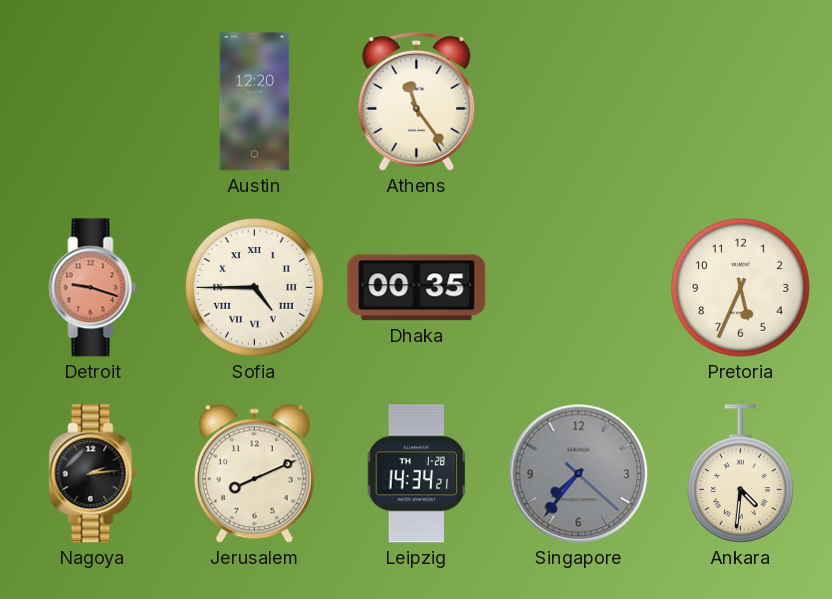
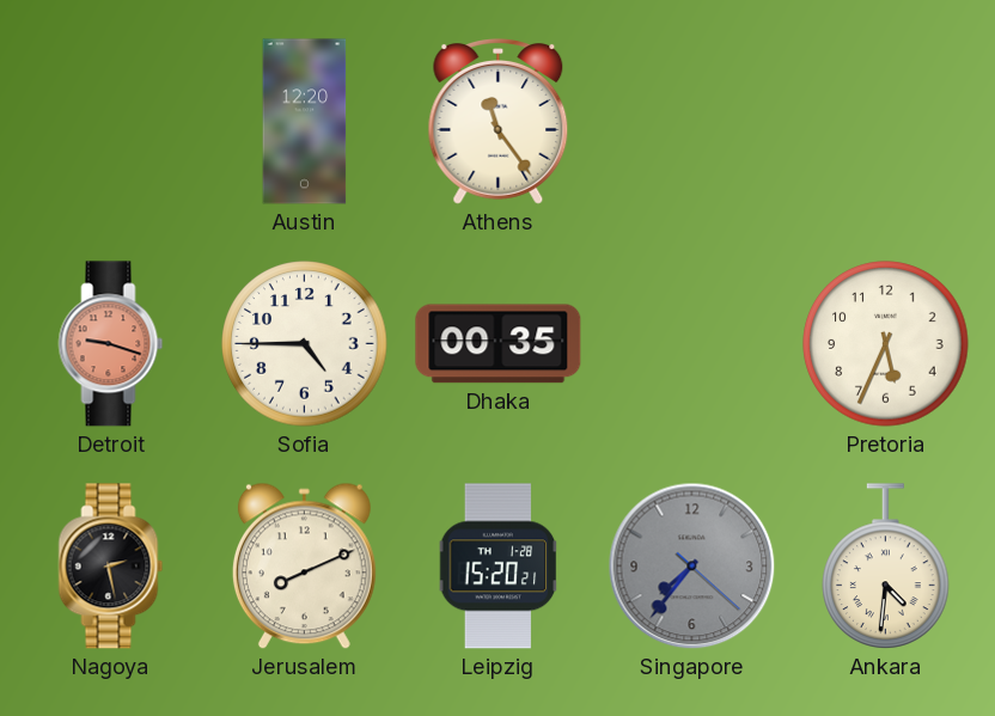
Sofia numerals: Roman -> Arabic
Nagoya: 2:14 -> 2:28
Leipzig: 14:34 -> 15:20
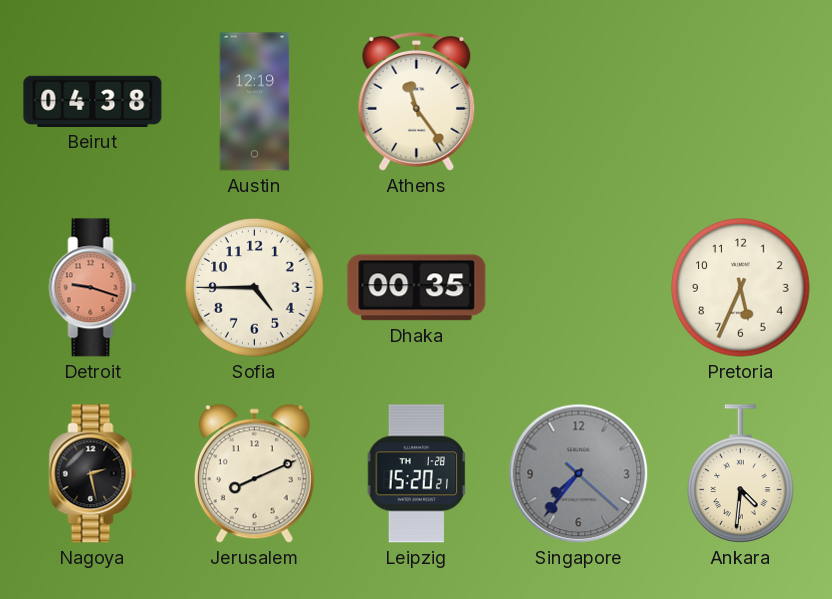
Beirut: none -> 04:38
Austin: 12:20 -> 12:19
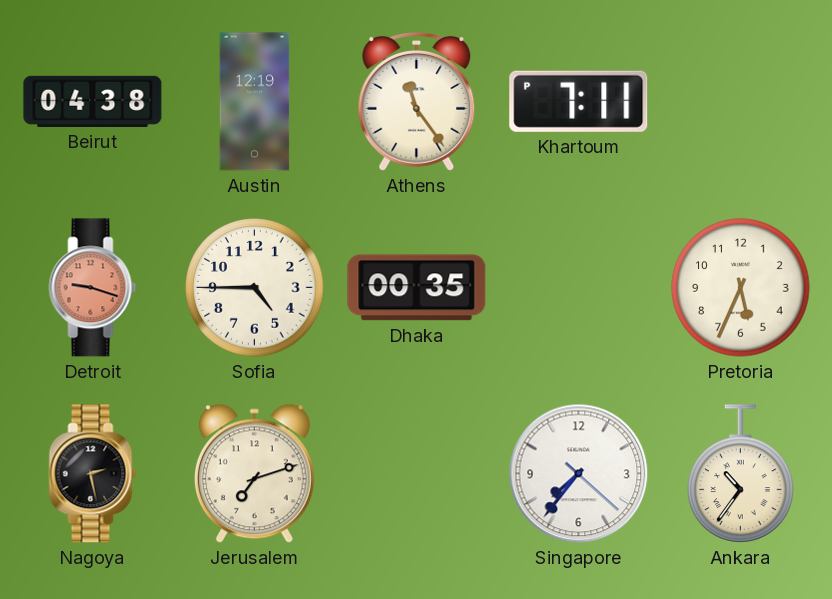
Khartoum: none -> 7:11
Jerusalem: 8:11 -> 7:12
Leipzig: 15:20 -> none
Singapore dial: grey -> white
Ankara: 4:31 -> 10:36
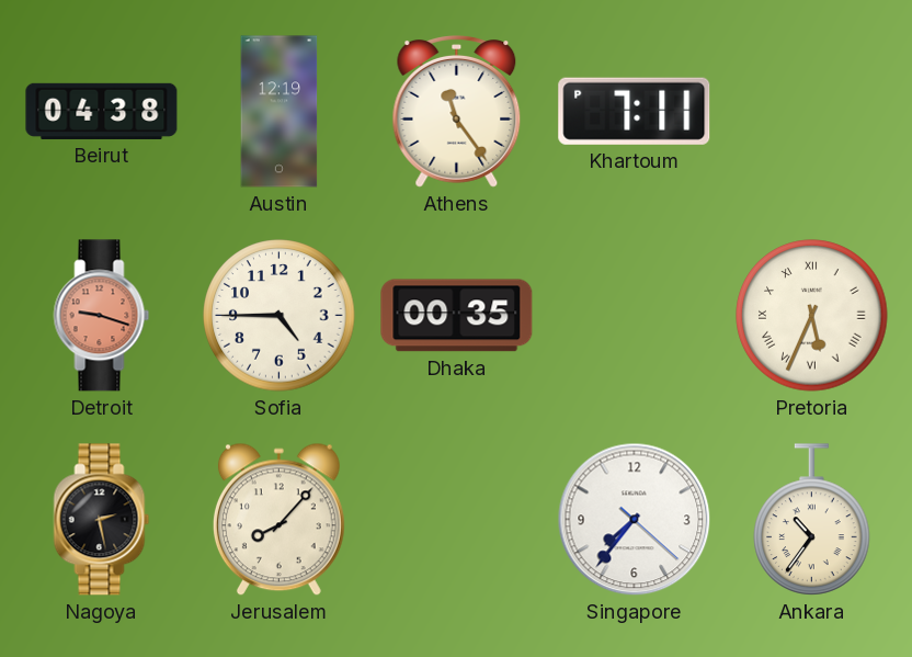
Pretoria numerals: Arabic -> Roman
Jerusalem: 7:12 -> 8:07
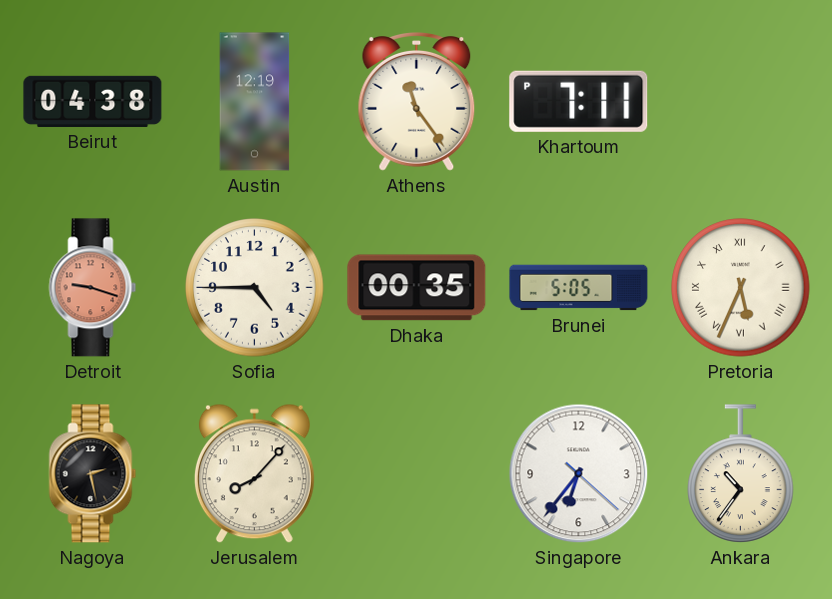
Brunei: none -> 5:05
Singapore: 7:36 -> 6:36
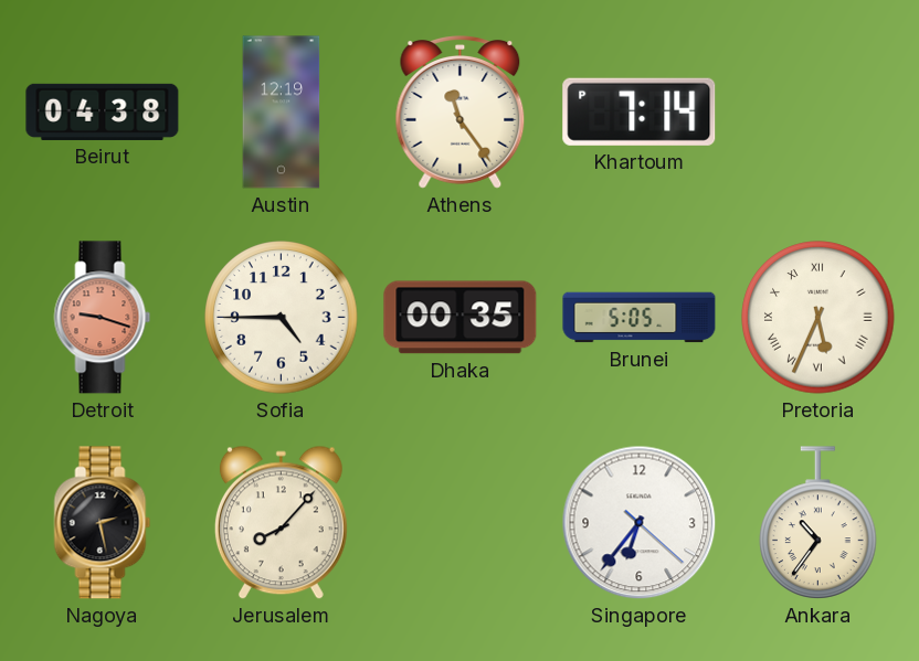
Khartoum: 7:11 -> 7:14
